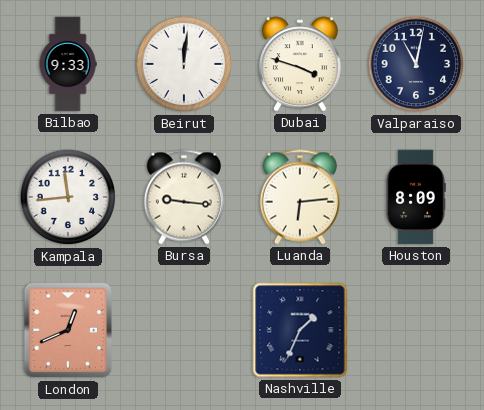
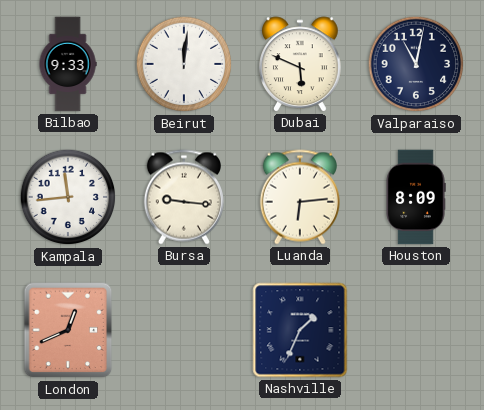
Dubai: 3:48 -> 5:49
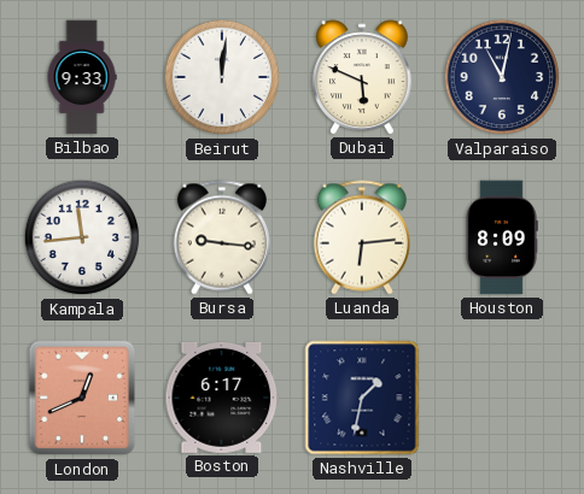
Boston: none -> 6:17
Nashville: 1:34 -> 1:32
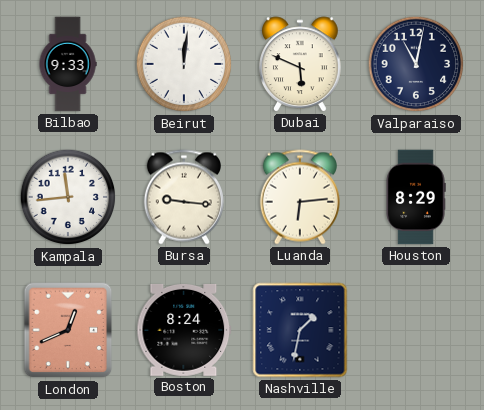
Houston: 8:09 -> 8:29
Boston: 6:17 -> 8:24
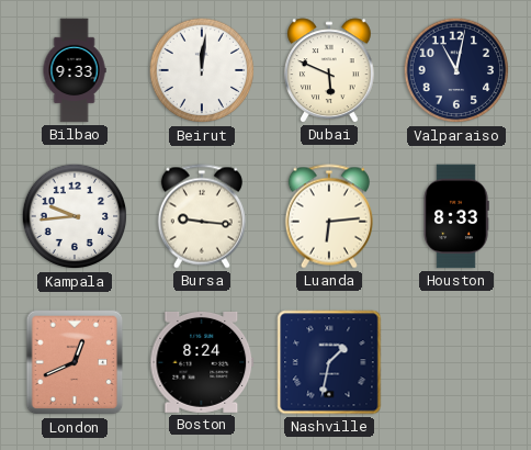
Kampala: 11:44 -> 9:44
Houston: 8:29 -> 8:33
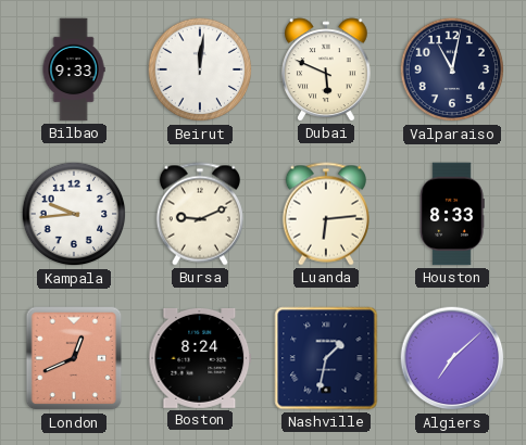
Bursa: 9:16 -> 9:11
Algiers: none -> 7:08
